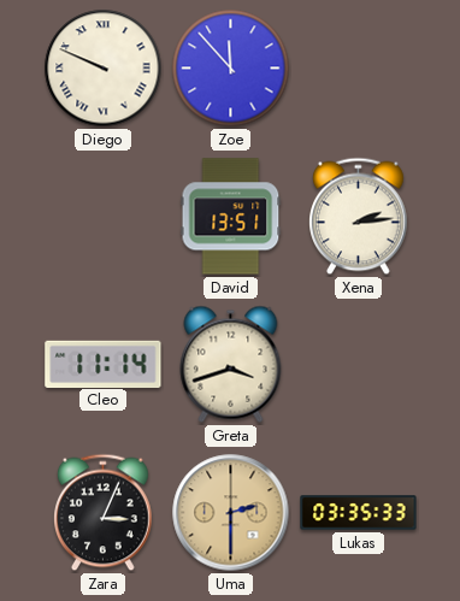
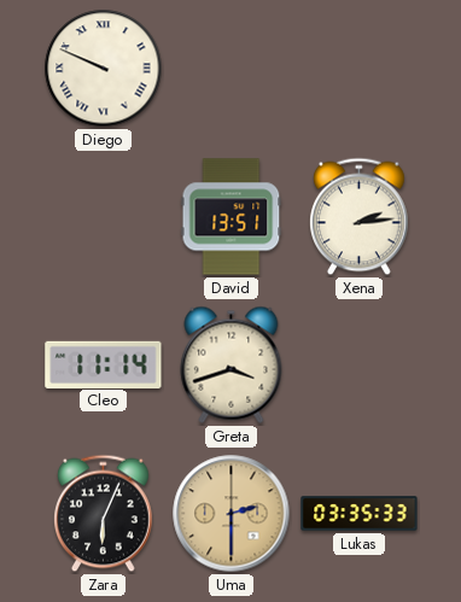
Zoe: 11:53 -> none
Zara: 3:04 -> 6:04
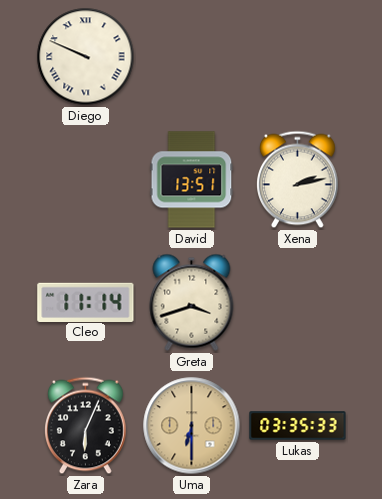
Xena: 2:14 -> 2:13
Uma: 2:30 -> 6:30
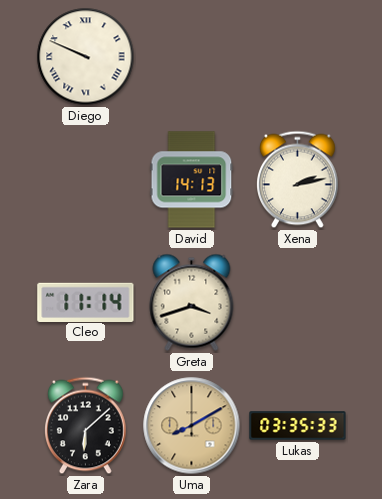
David: 13:51 -> 14:13
Zara: 6:04 -> 6:08
Uma: 6:30 -> 8:10
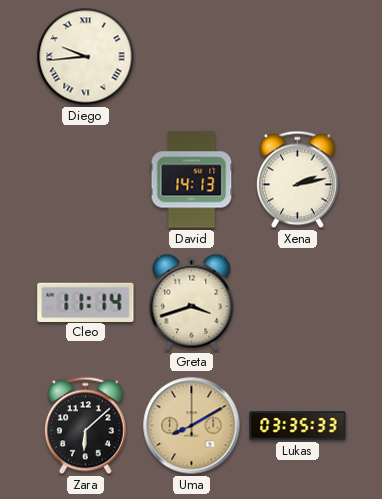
Diego: 9:49 -> 9:44
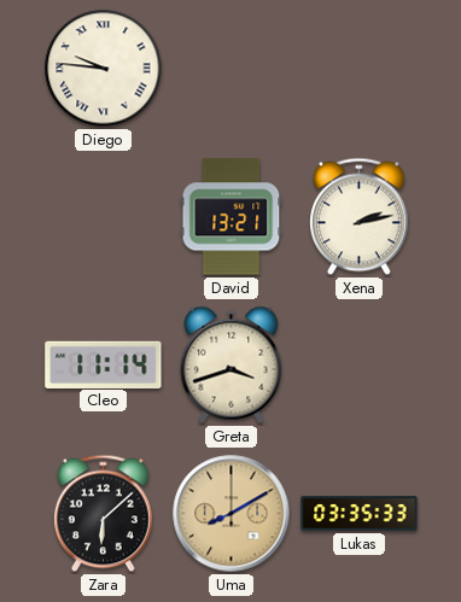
Diego: 9:44 -> 9:46
David: 14:13 -> 13:21
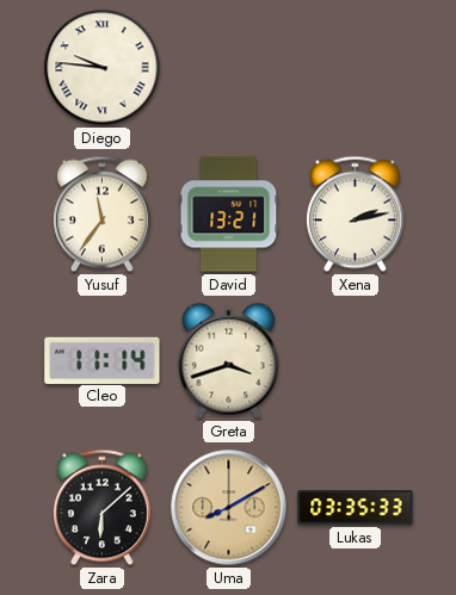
Yusuf: none -> 11:36
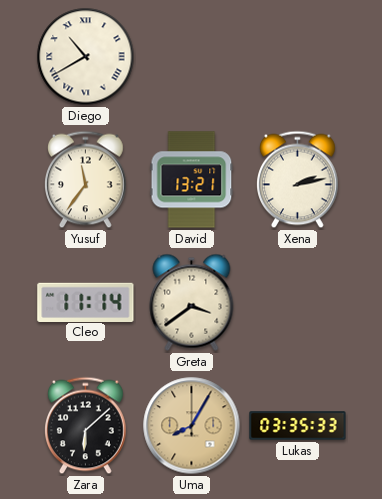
Diego: 9:46 -> 10:40
Greta: 3:42 -> 3:39
Uma: 8:10 -> 8:05
